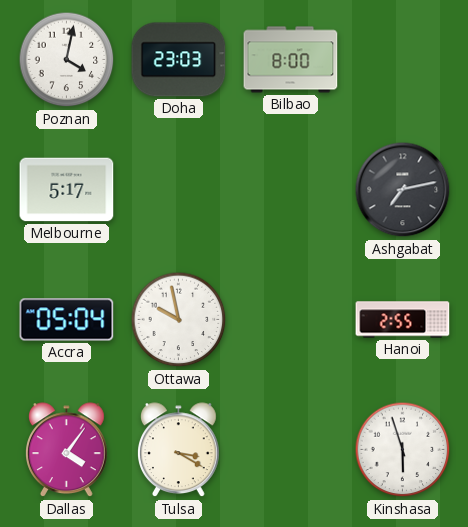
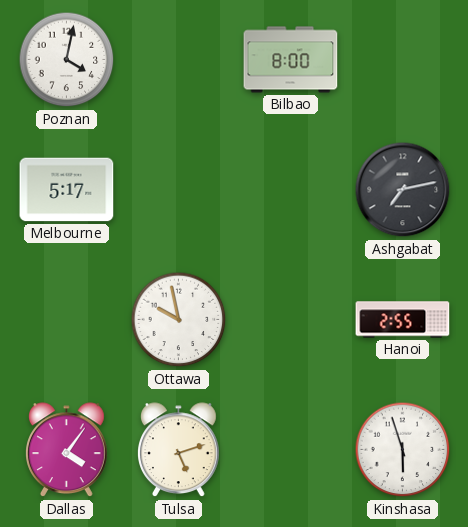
Doha: 23:03 -> none
Accra: 05:04 -> none
Tulsa: 3:20 -> 5:12
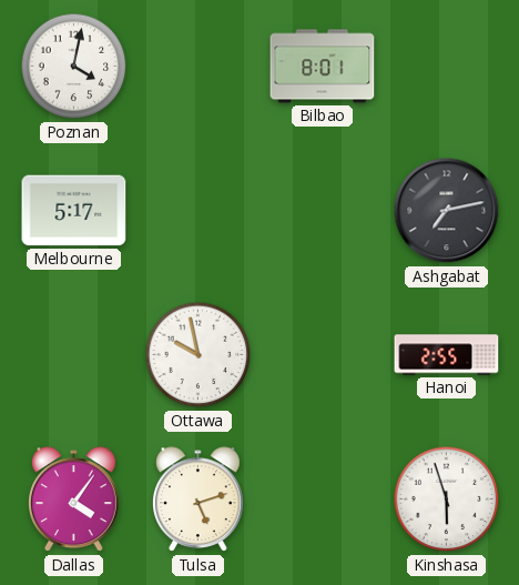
Bilbao: 8:00 -> 8:01
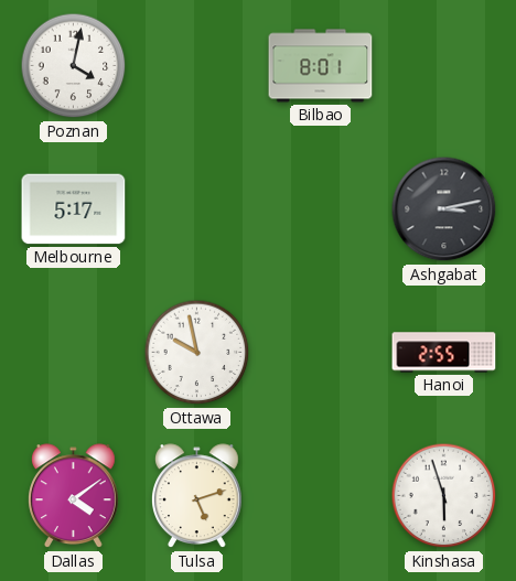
Ashgabat: 7:13 -> 3:13
Dallas: 4:06 -> 4:09
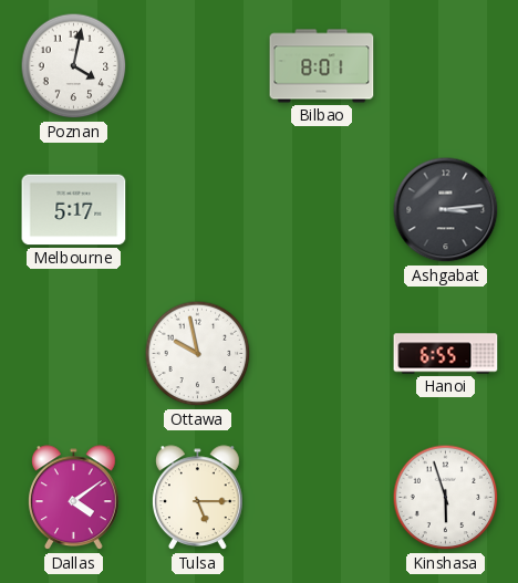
Ashgabat: 3:13 -> 3:14
Hanoi: 2:55 -> 6:55
Tulsa: 5:12 -> 5:15
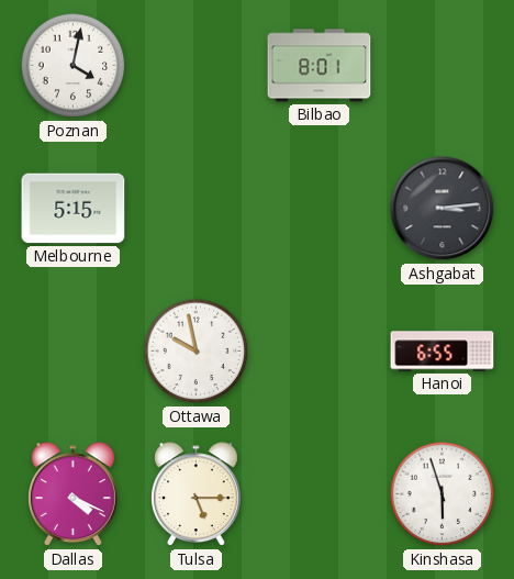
Melbourne: 5:17 -> 5:15
Dallas: 4:09 -> 4:19
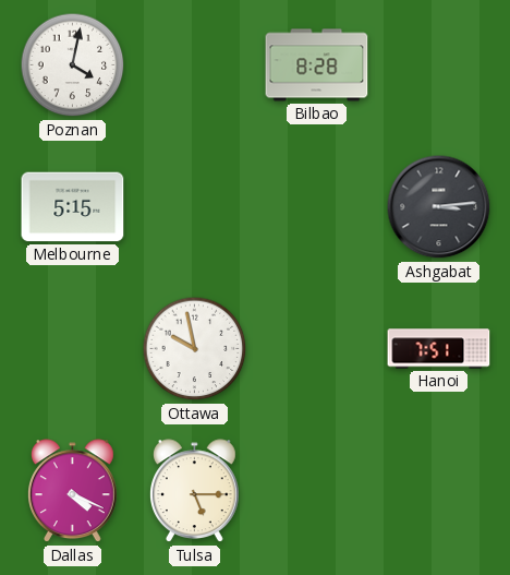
Bilbao: 8:01 -> 8:28
Hanoi: 6:55 -> 7:51
Kinshasa: 5:57 -> none
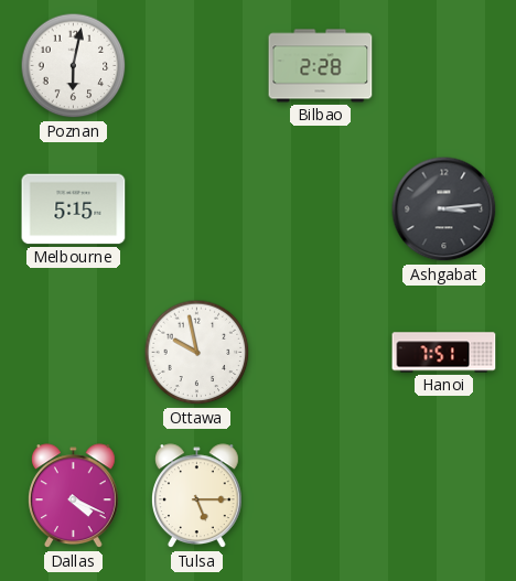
Poznan: 4:02 -> 6:02
Bilbao: 8:28 -> 2:28
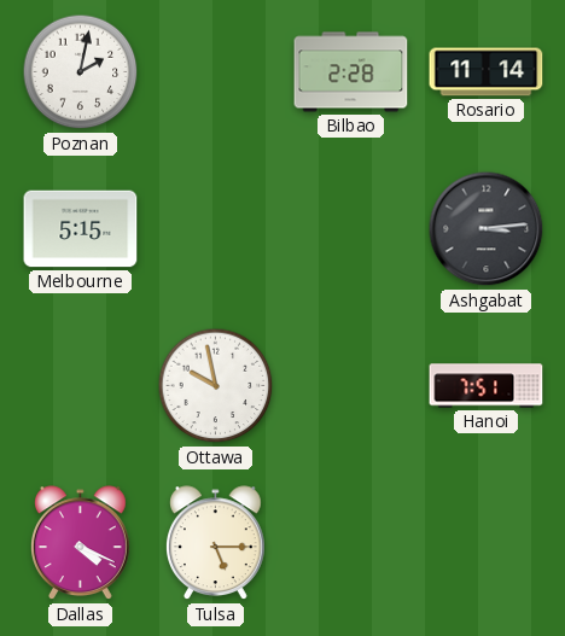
Poznan: 6:02 -> 2:02
Rosario: none -> 11:14
